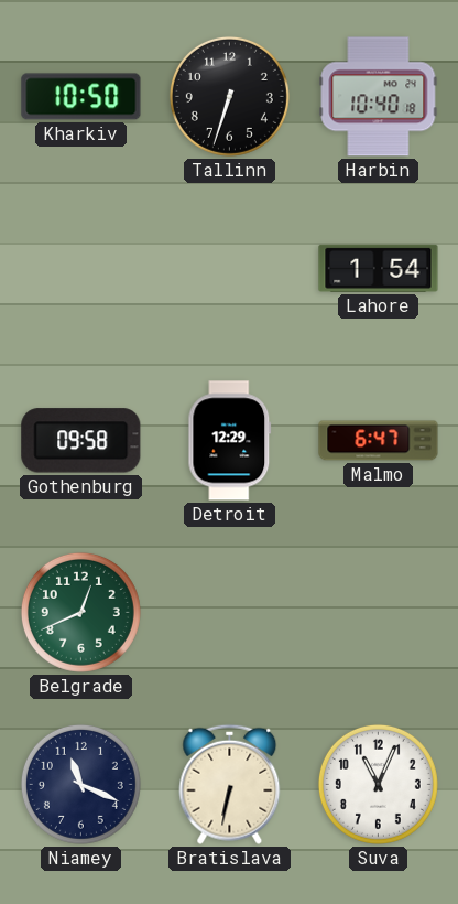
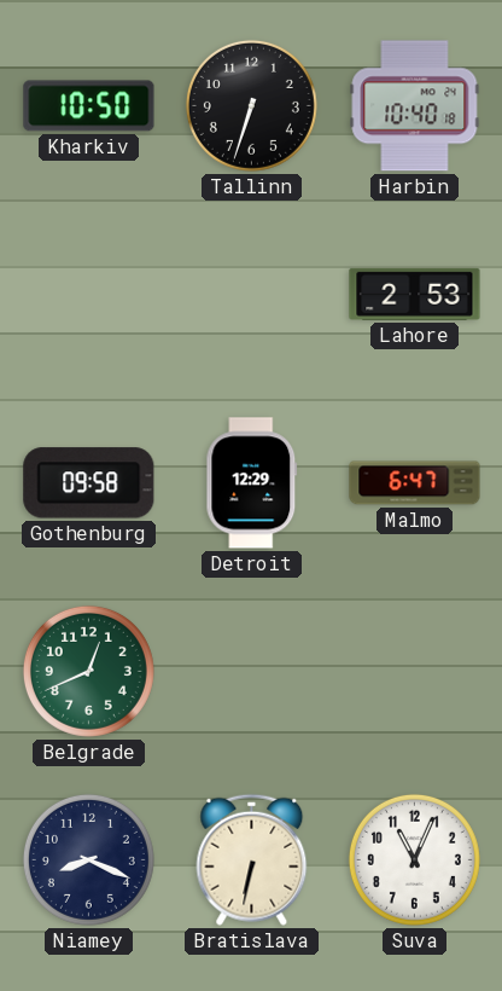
Lahore: 1:54 -> 2:53
Niamey: 11:19 -> 8:19
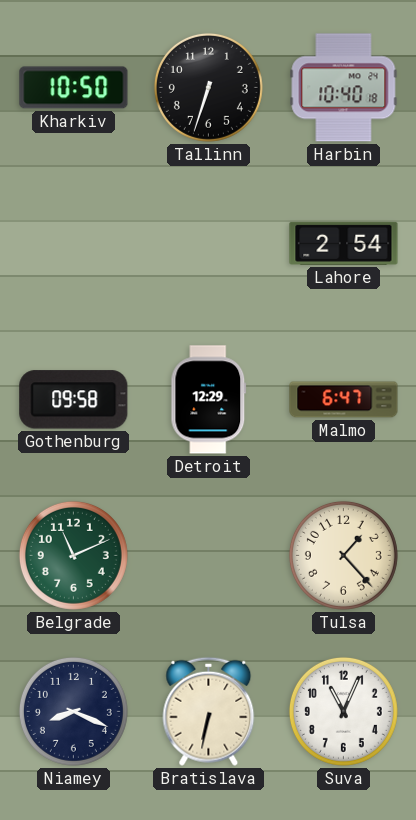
Lahore: 2:53 -> 2:54
Belgrade: 12:41 -> 11:11
Tulsa: none -> 1:23
